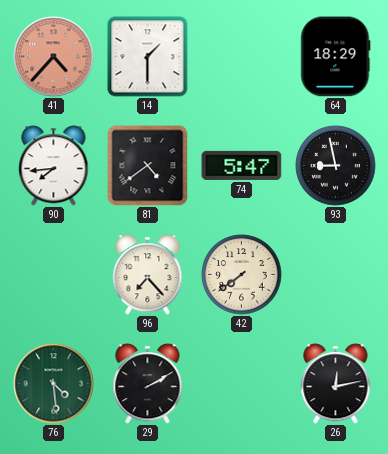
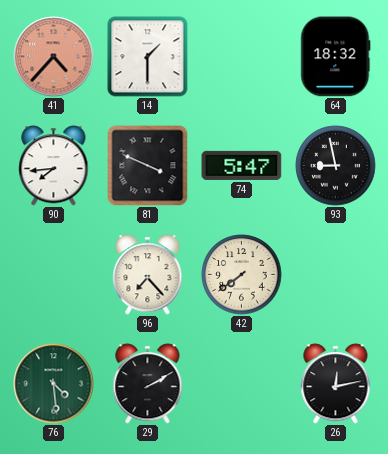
64: 18:29 -> 18:32
81: 4:39 -> 3:49
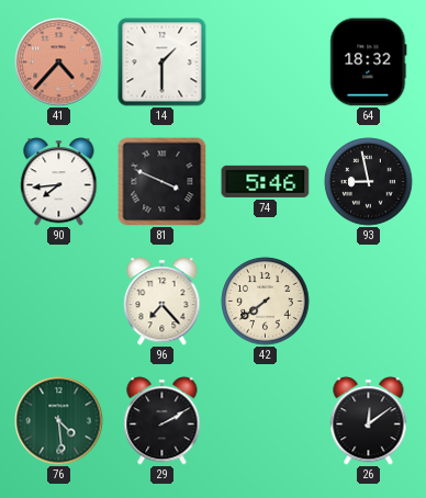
74: 5:47 -> 5:46
26: 12:13 -> 12:09
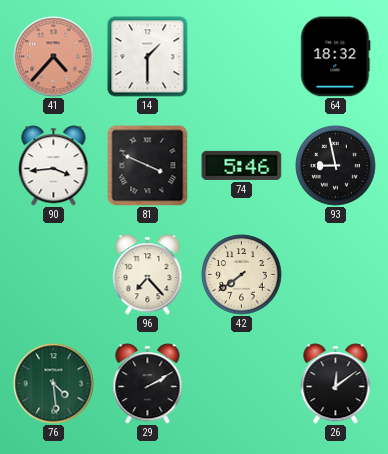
90: 7:44 -> 3:44
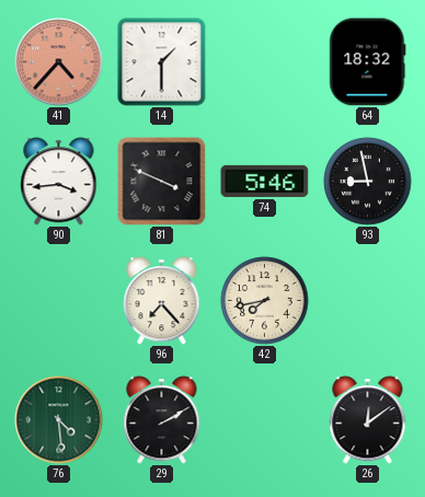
42: 7:39 -> 7:43
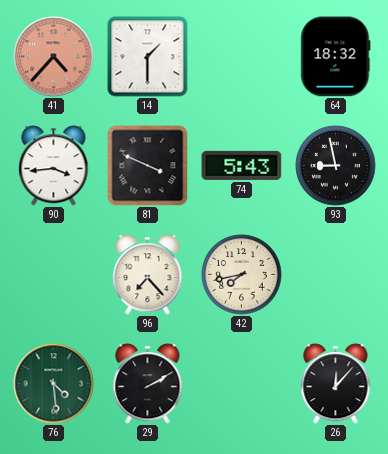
74: 5:46 -> 5:43
26: 12:09 -> 12:07
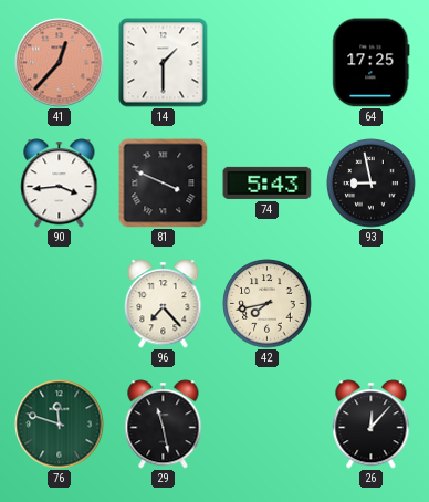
41: 4:37 -> 12:37
64: 18:32 -> 17:25
76: 4:29 -> 11:48
29: 2:10 -> 11:28
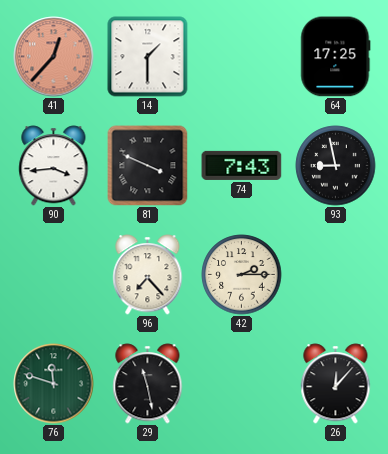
74: 5:43 -> 7:43
42: 7:43 -> 2:15
